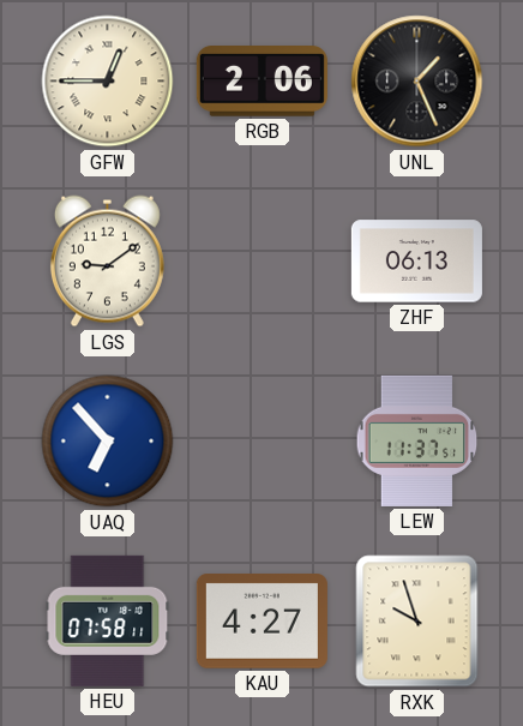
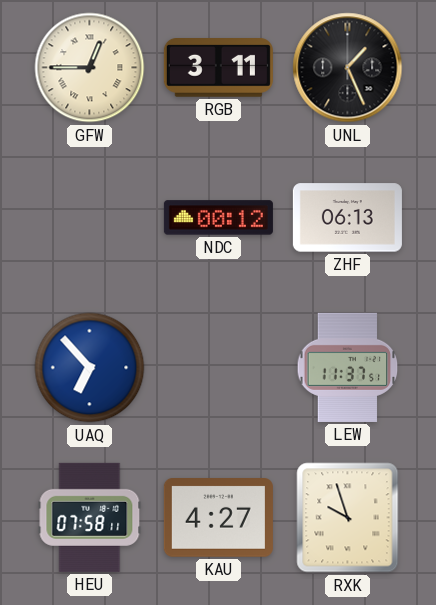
RGB: 2:06 -> 3:11
LGS: 9:09 -> none
NDC: none -> 00:12
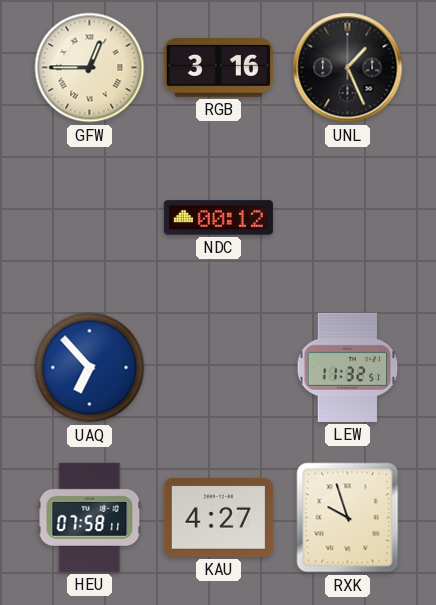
RGB: 3:11 -> 3:16
ZHF: 06:13 -> none
LEW: 11:37 -> 11:32
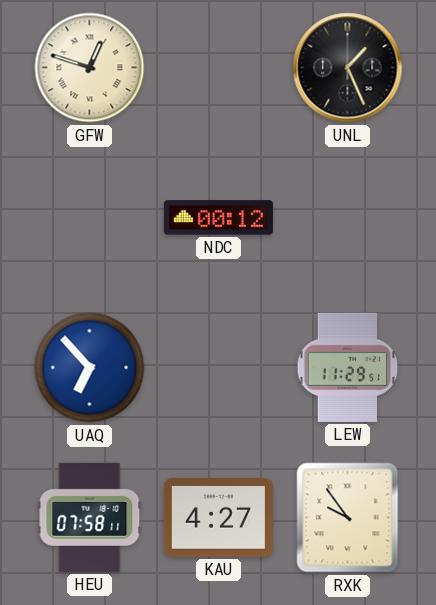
GFW: 12:45 -> 12:48
RGB: 3:16 -> none
LEW: 11:32 -> 11:29
RXK: 9:57 -> 9:54
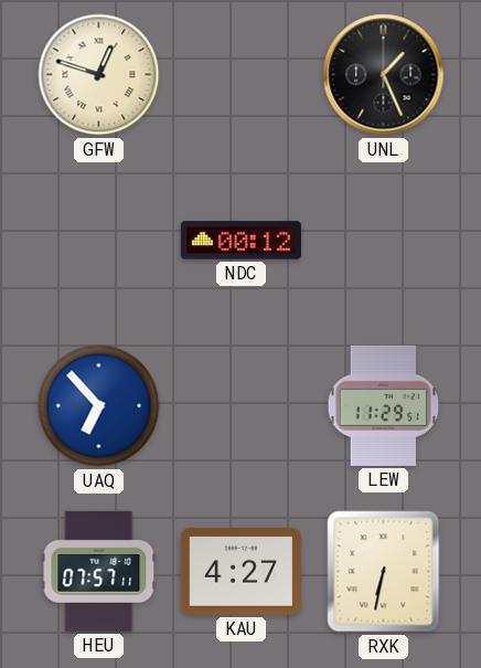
HEU: 07:58 -> 07:57
RXK: 9:54 -> 6:32
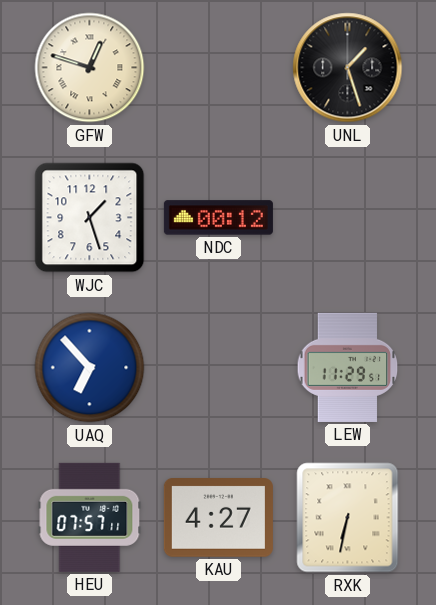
UNL: 1:26 -> 1:27
WJC: none -> 1:27
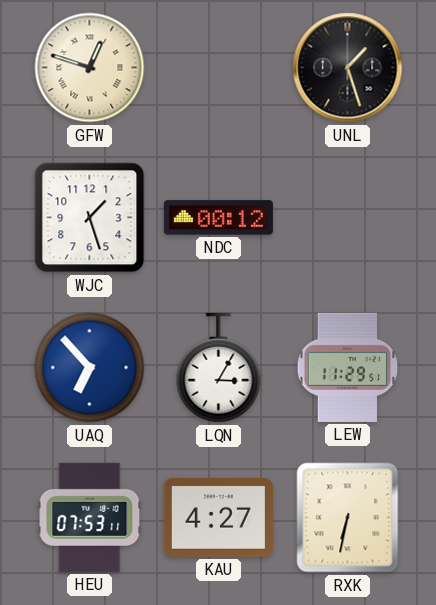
LQN: none -> 3:05
HEU: 07:57 -> 07:53
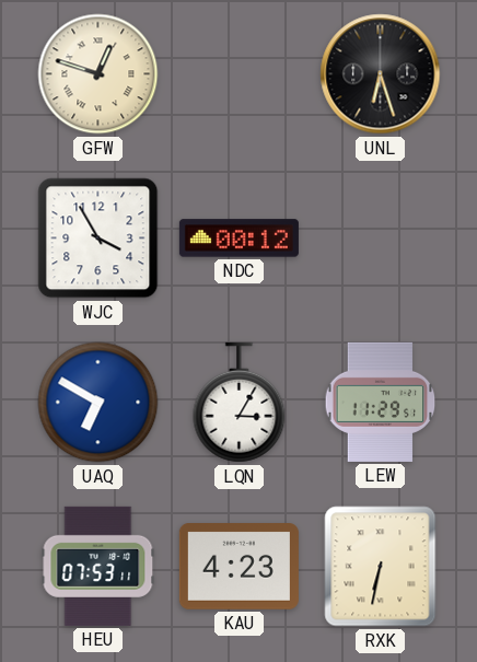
UNL: 1:27 -> 6:27
WJC: 1:27 -> 3:55
UAQ: 6:53 -> 6:50
KAU: 4:27 -> 4:23
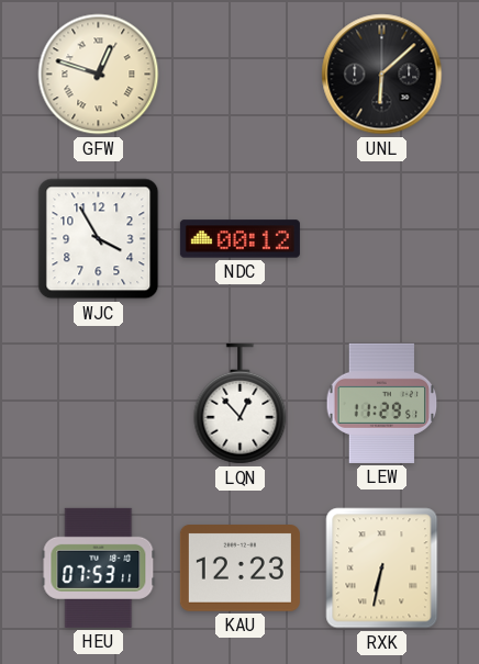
UNL: 6:27 -> 6:08
UAQ: 6:50 -> none
LQN: 3:05 -> 12:53
KAU: 4:23 -> 12:23
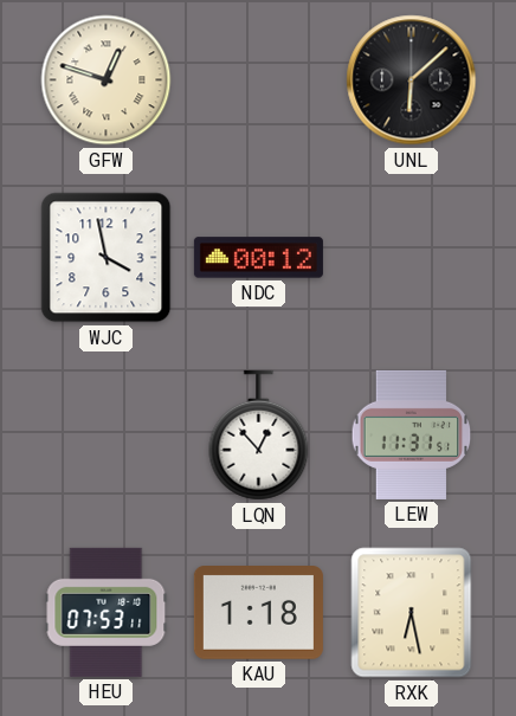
WJC: 3:55 -> 3:58
LEW: 11:29 -> 11:31
KAU: 12:23 -> 1:18
RXK: 6:32 -> 6:28
